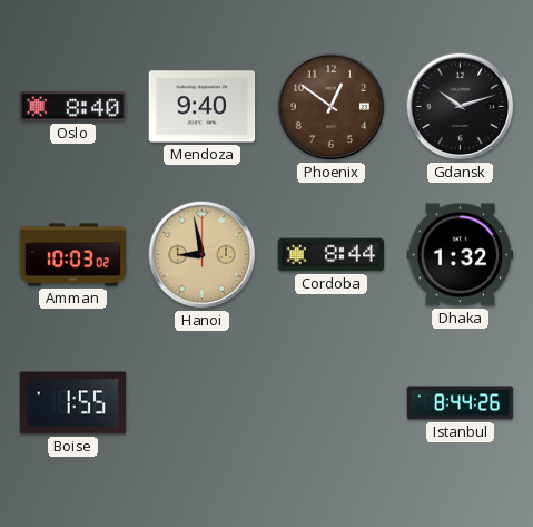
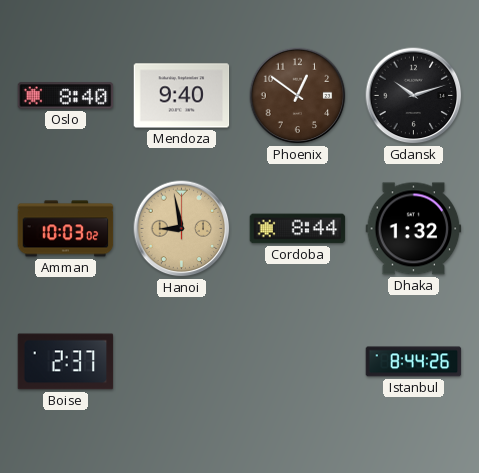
Boise: 1:55 -> 2:37
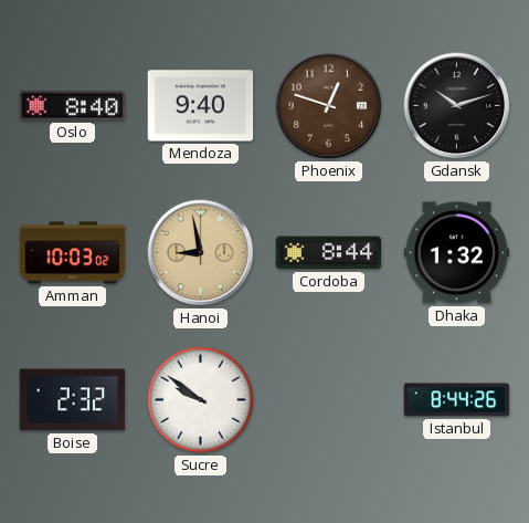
Phoenix: 12:51 -> 12:48
Boise: 2:37 -> 2:32
Sucre: none -> 9:51
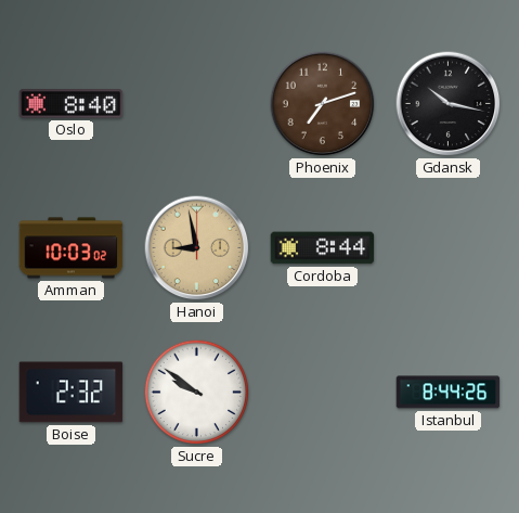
Mendoza: 9:40 -> none
Phoenix: 12:48 -> 7:12
Gdansk: 10:12 -> 10:17
Dhaka: 1:32 -> none
